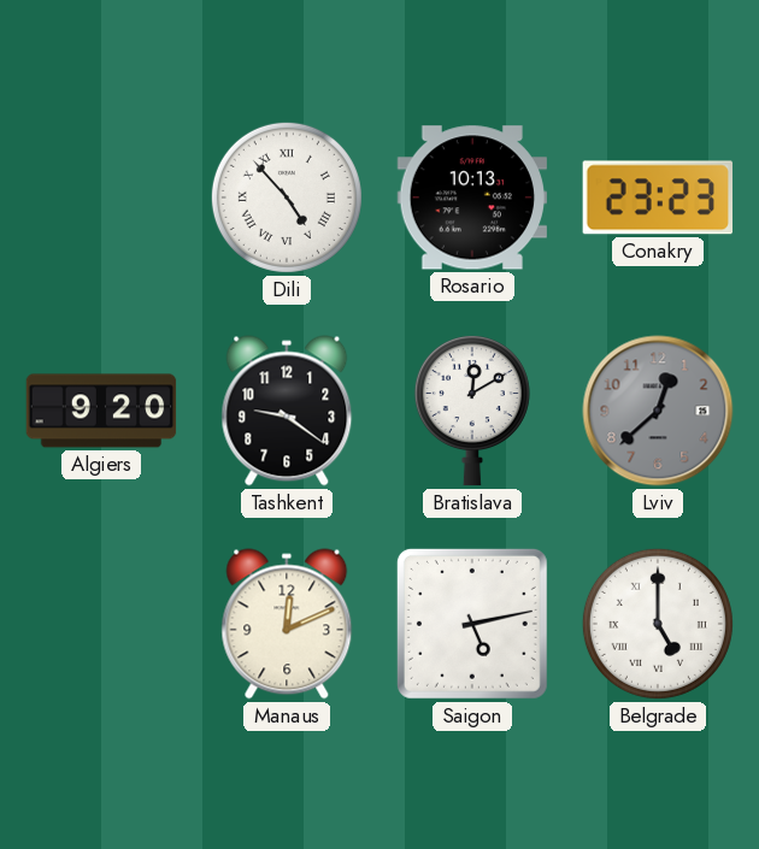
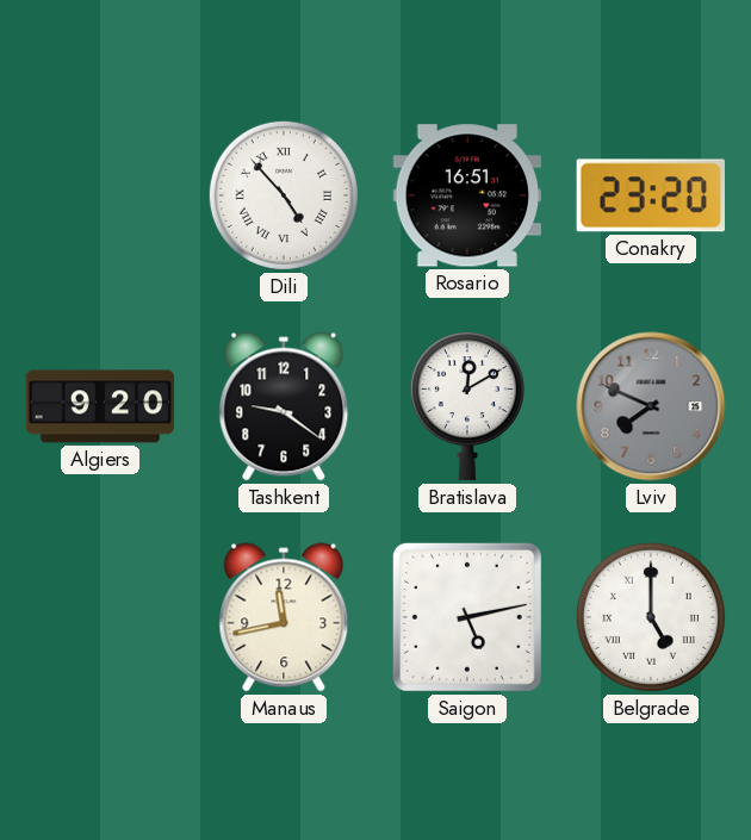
Rosario: 10:13 -> 16:51
Conakry: 23:23 -> 23:20
Lviv: 12:38 -> 7:49
Manaus: 12:11 -> 11:43
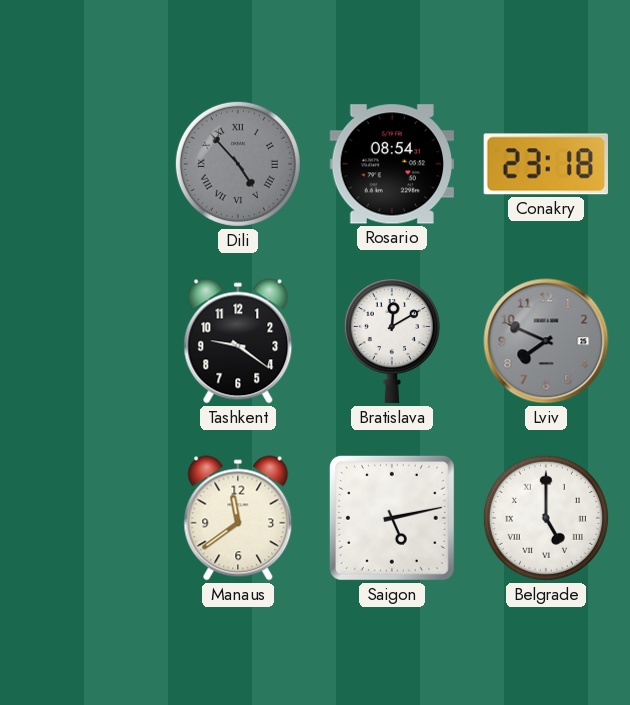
Dili dial: white -> grey
Rosario: 16:51 -> 08:54
Conakry: 23:20 -> 23:18
Algiers: 9:20 -> none
Manaus: 11:43 -> 11:39
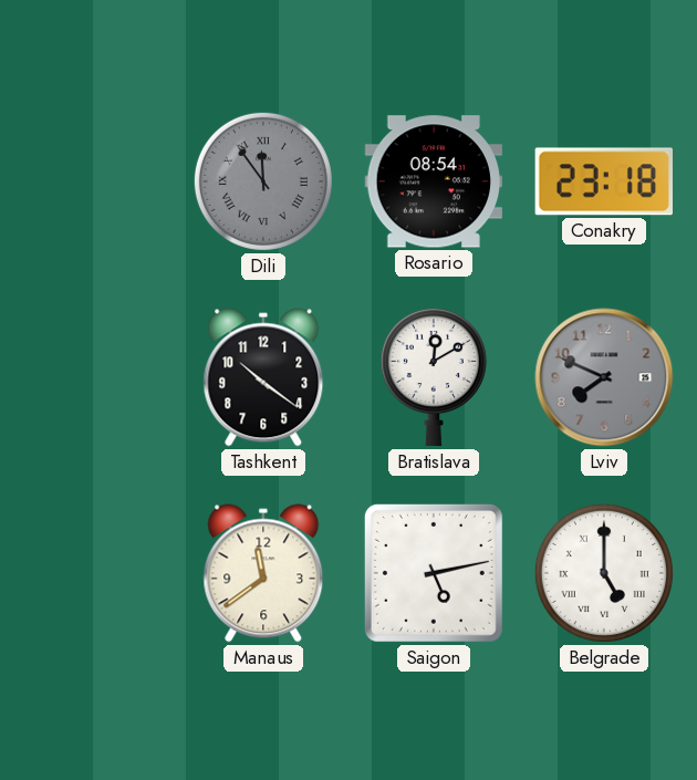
Dili: 4:53 -> 11:54
Tashkent: 9:21 -> 10:21
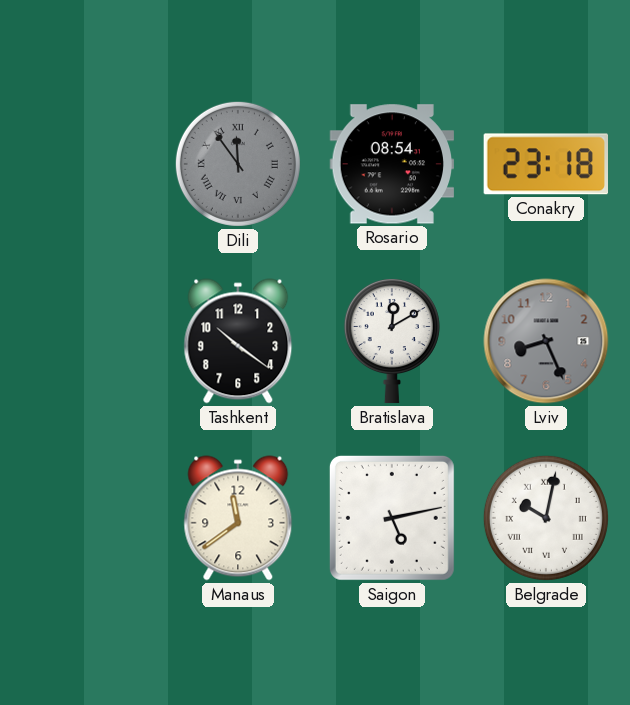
Lviv: 7:49 -> 8:26
Belgrade: 5:00 -> 10:02
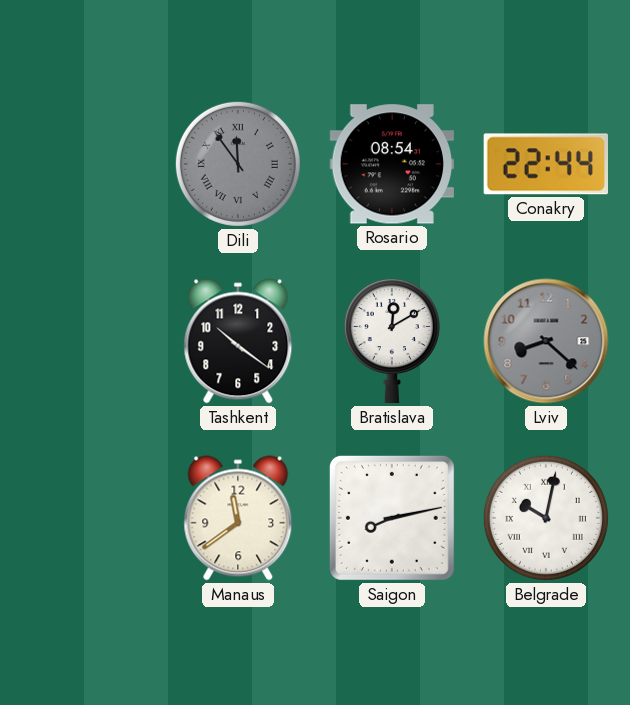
Conakry: 23:18 -> 22:44
Lviv: 8:26 -> 8:22
Saigon: 5:13 -> 8:13
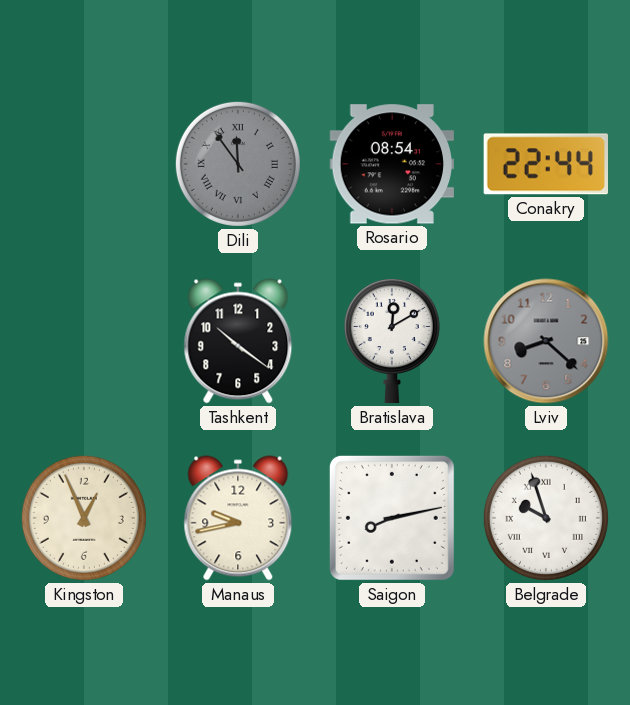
Kingston: none -> 12:56
Manaus: 11:39 -> 9:43
Belgrade: 10:02 -> 9:57
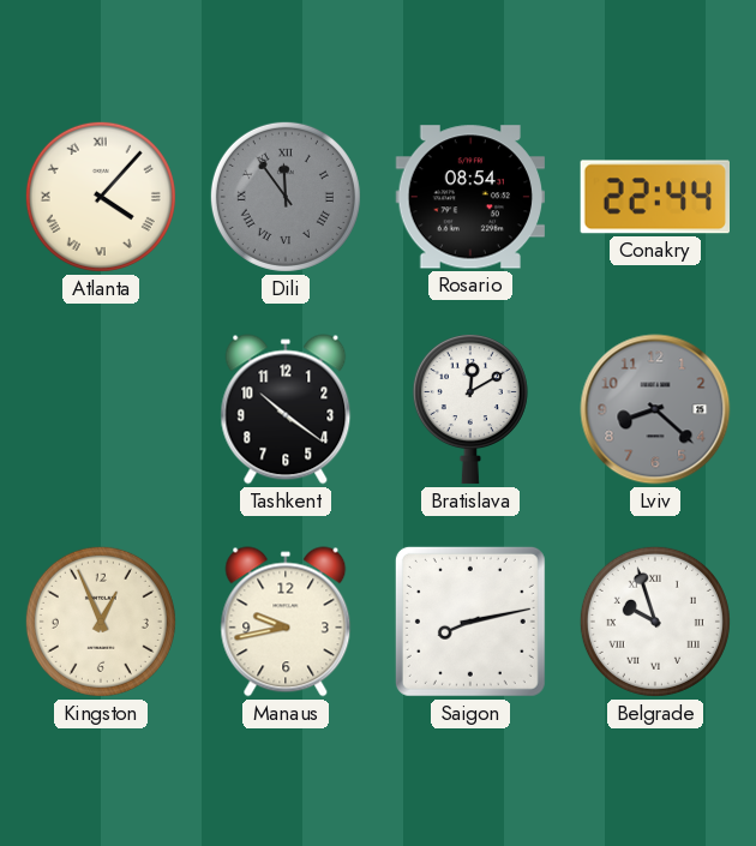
Atlanta: none -> 4:07
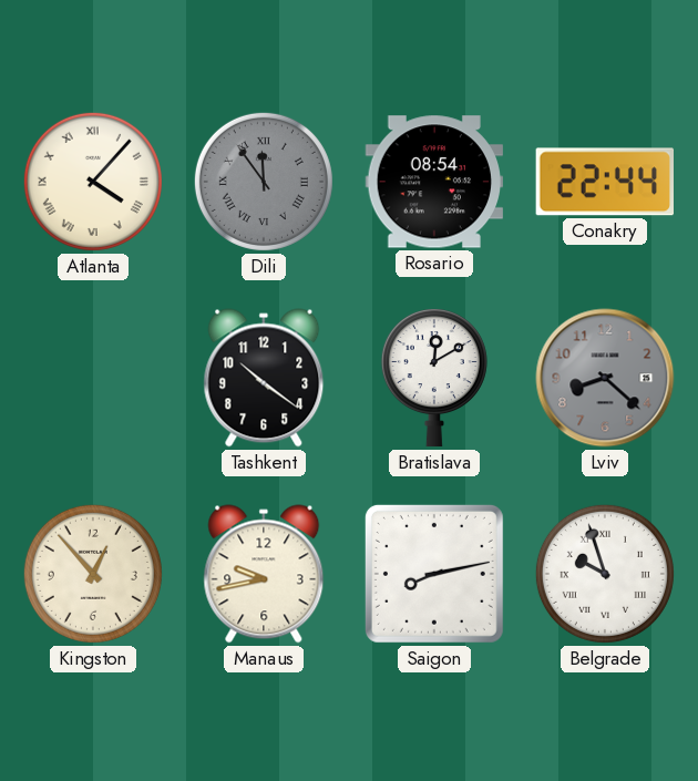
Kingston: 12:56 -> 12:53
